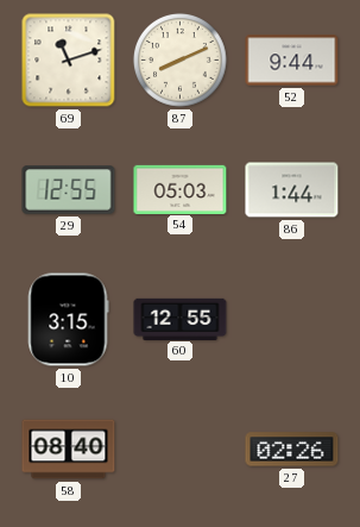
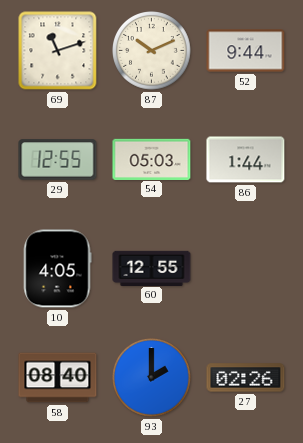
87: 8:11 -> 10:11
10: 3:15 -> 4:05
93: none -> 2:00
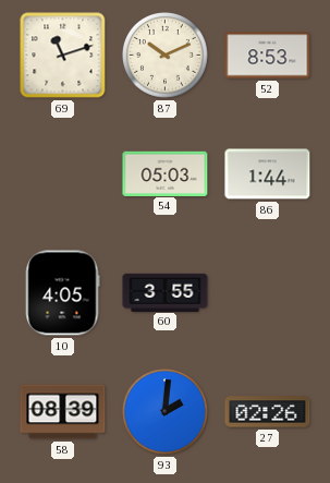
52: 9:44 -> 8:53
29: 12:55 -> none
60: 12:55 -> 3:55
58: 08:40 -> 08:39
93: 2:00 -> 2:01
